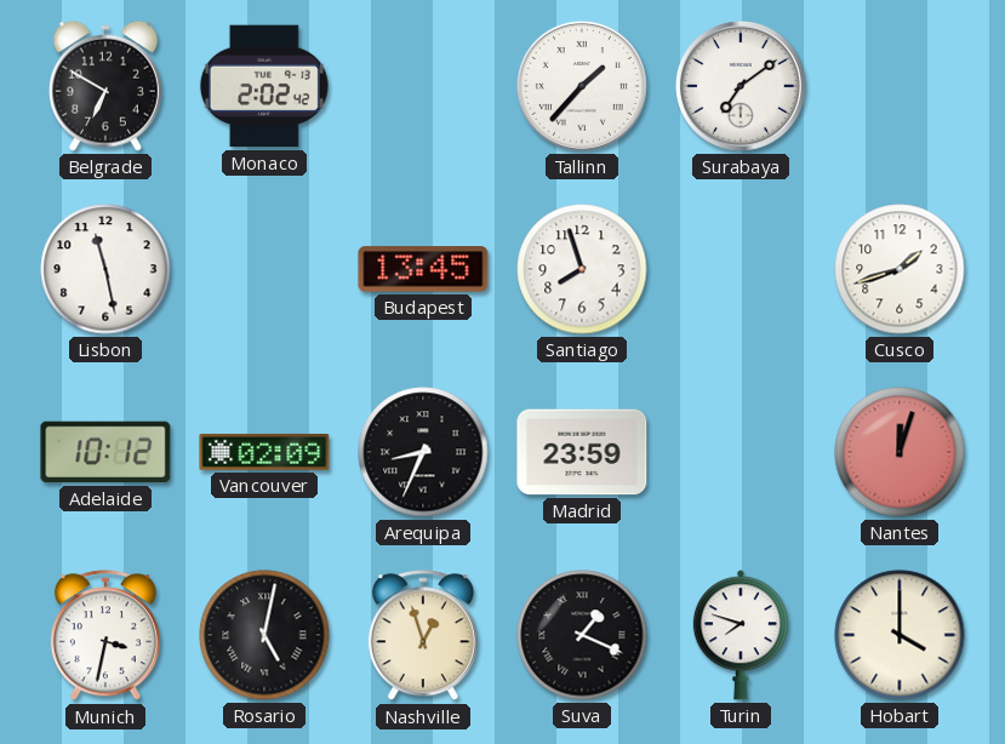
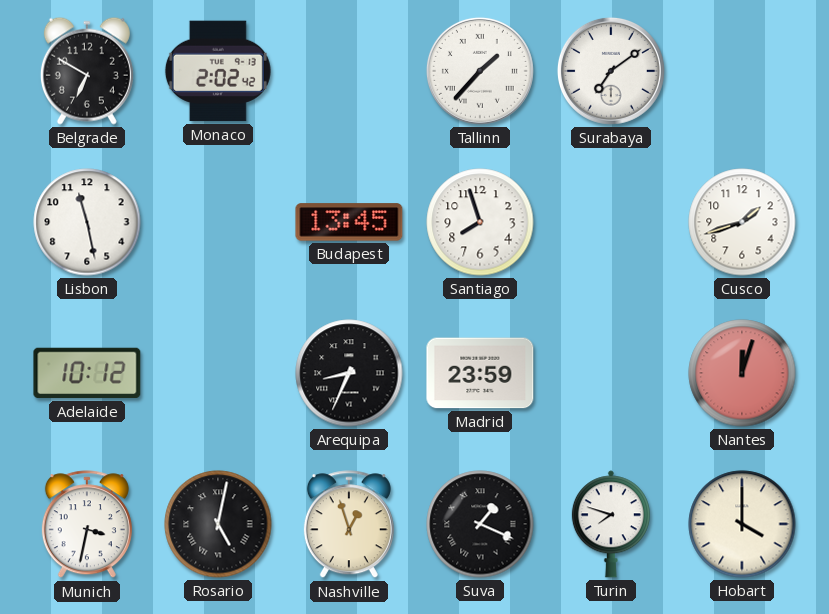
Vancouver: 02:09 -> none
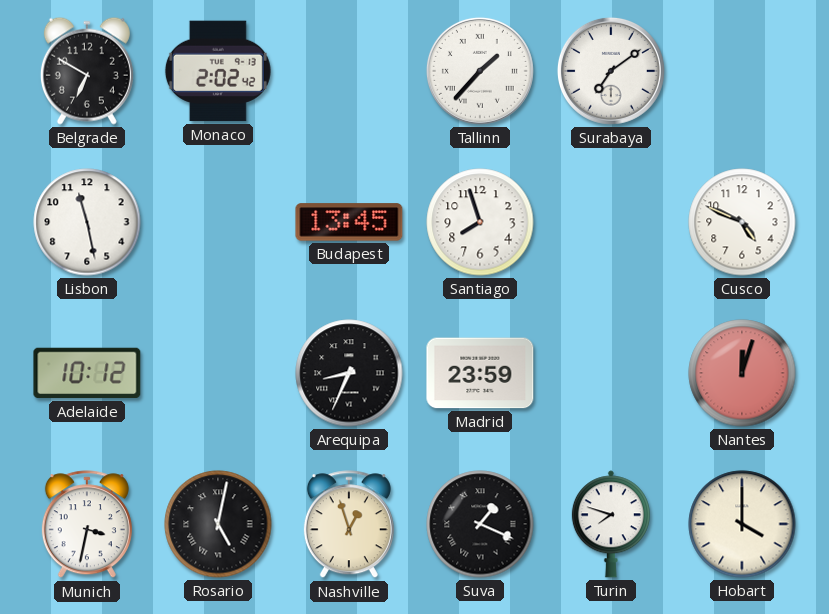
Cusco: 1:42 -> 4:49
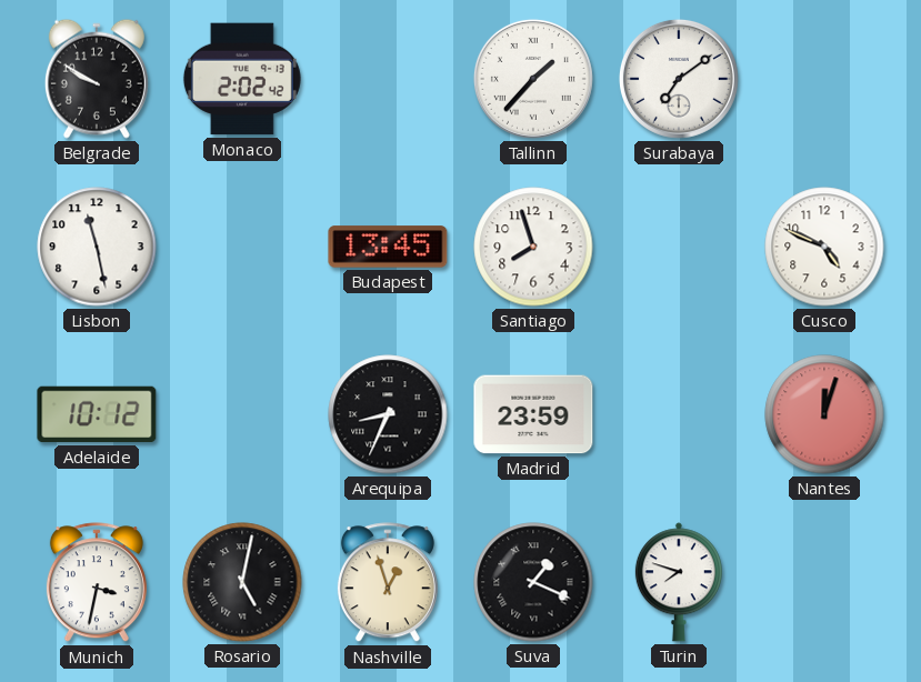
Belgrade: 6:50 -> 9:50
Hobart: 4:00 -> none
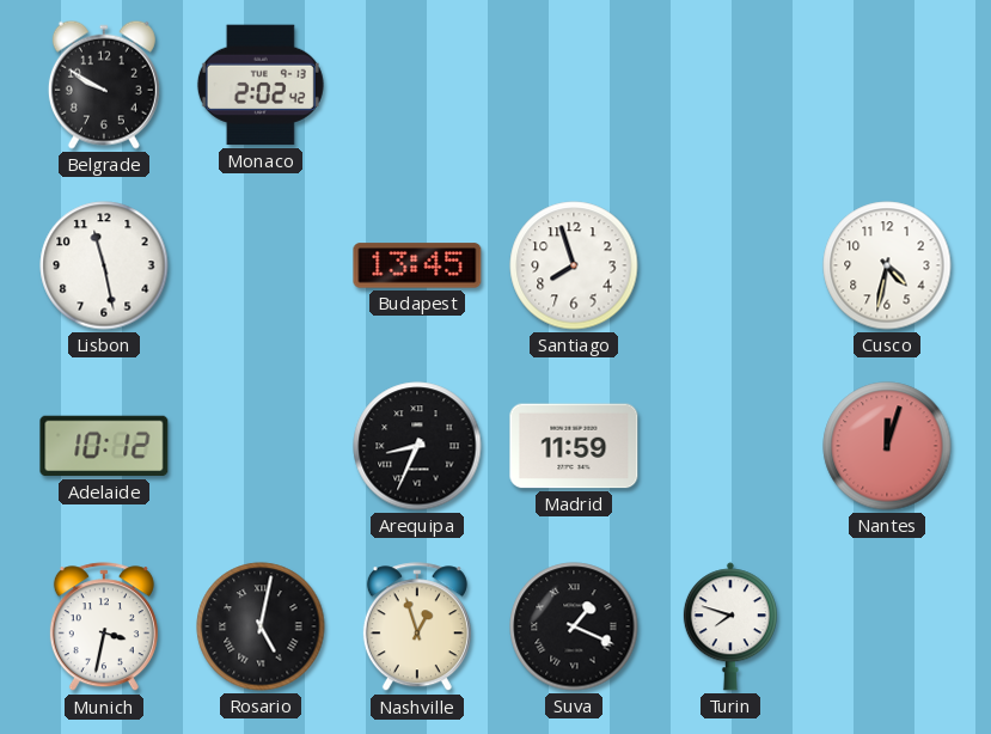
Tallinn: 1:37 -> none
Surabaya: 7:09 -> none
Cusco: 4:49 -> 4:32
Madrid: 23:59 -> 11:59
